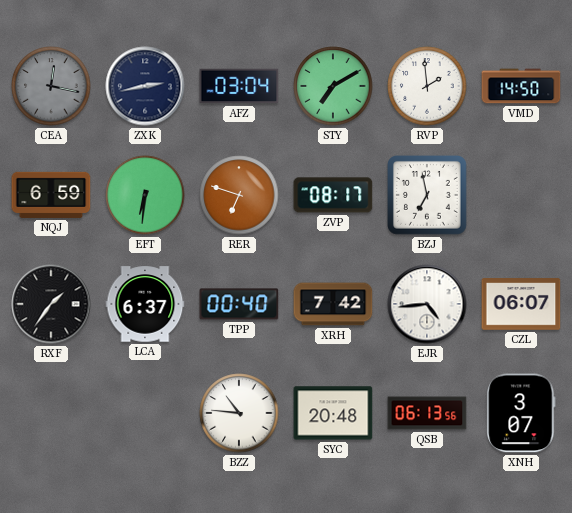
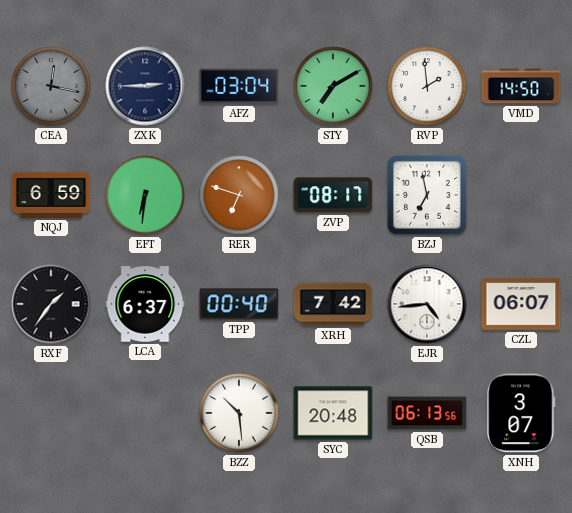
ZXK: 2:43 -> 2:45
BZZ: 10:46 -> 10:29
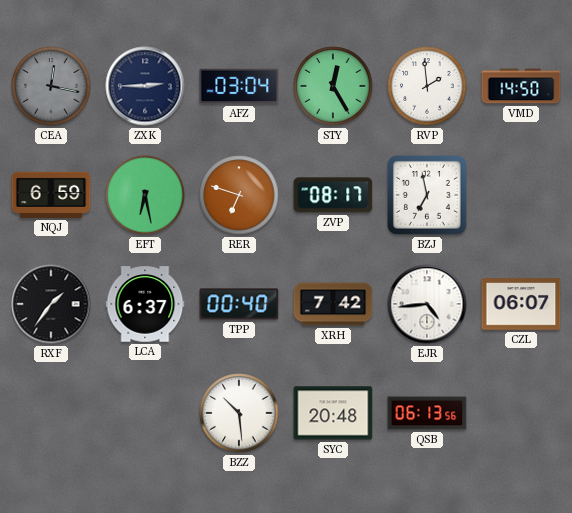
STY: 7:10 -> 12:25
EFT: 6:31 -> 6:28
XNH: 3:07 -> none
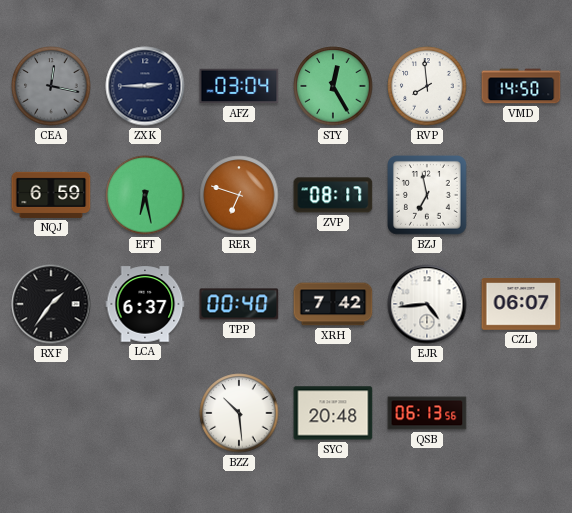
RVP: 1:59 -> 7:59
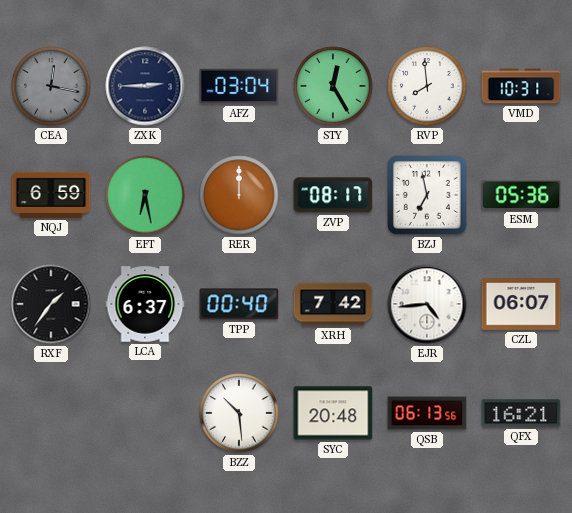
VMD: 14:50 -> 10:31
RER: 6:48 -> 12:00
ESM: none -> 05:36
QFX: none -> 16:21
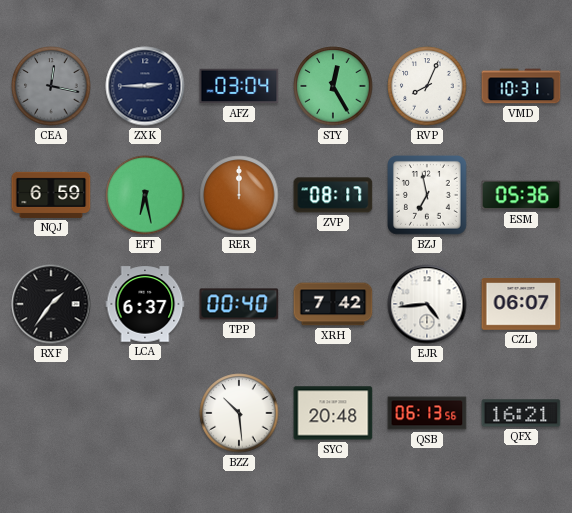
RVP: 7:59 -> 8:04
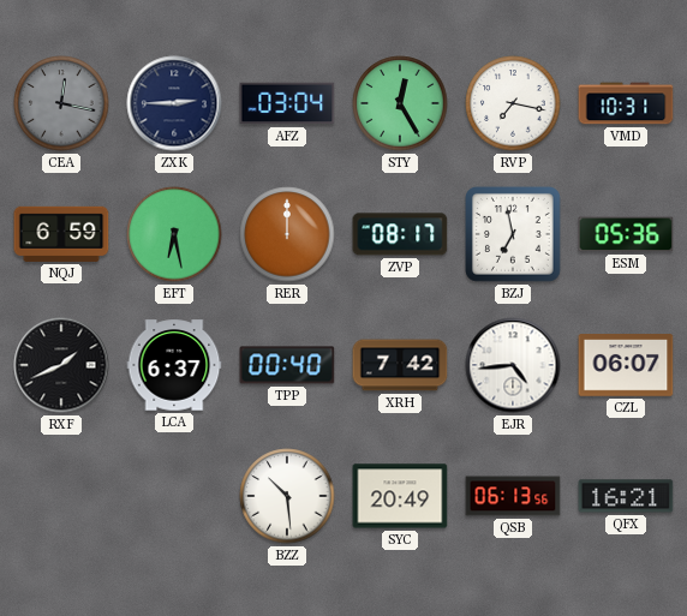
RVP: 8:04 -> 7:17
RXF: 1:36 -> 1:41
SYC: 20:48 -> 20:49
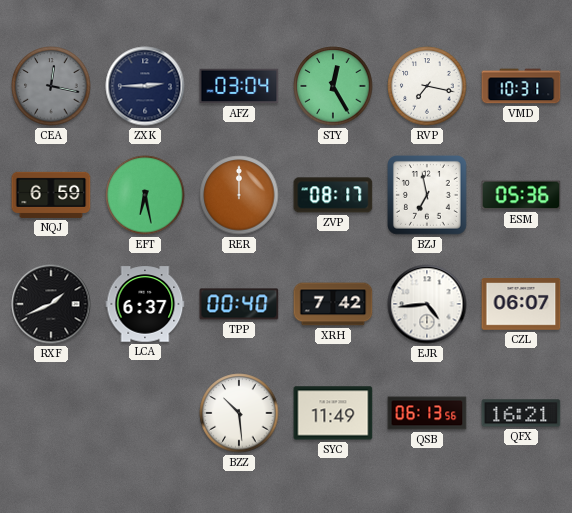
SYC: 20:49 -> 11:49
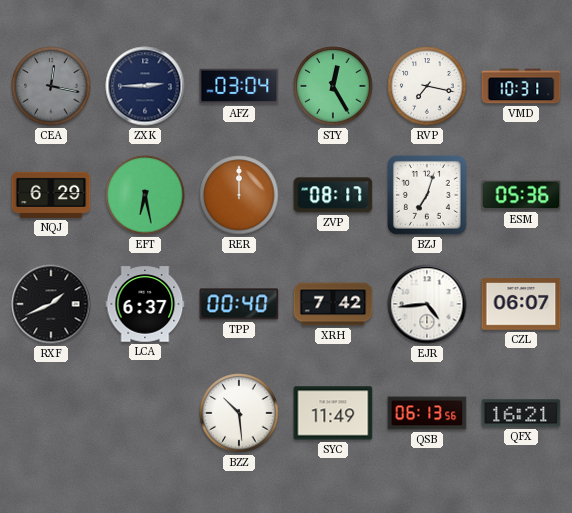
NQJ: 6:59 -> 6:29
BZJ: 6:58 -> 7:03
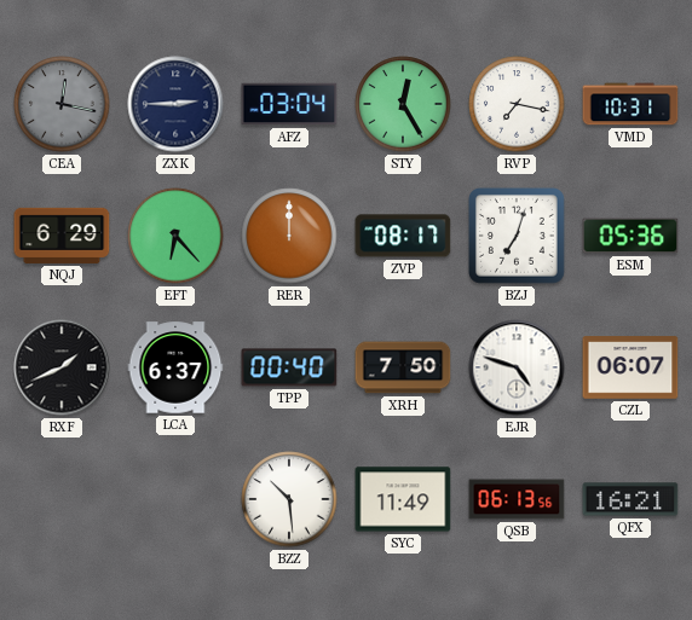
EFT: 6:28 -> 6:23
XRH: 7:42 -> 7:50
EJR: 4:44 -> 4:48
